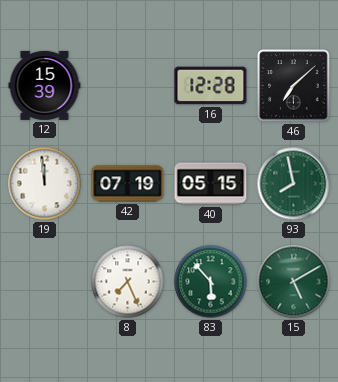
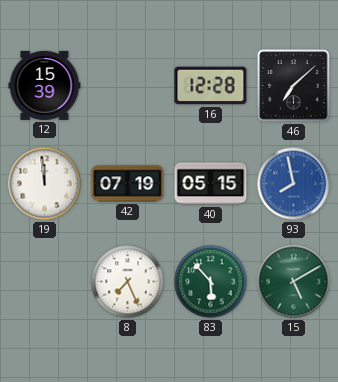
93 dial: green -> blue
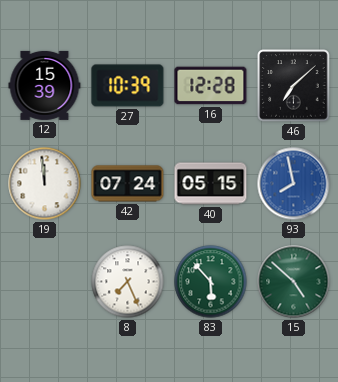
27: none -> 10:39
42: 07:19 -> 07:24
15: 5:10 -> 4:52
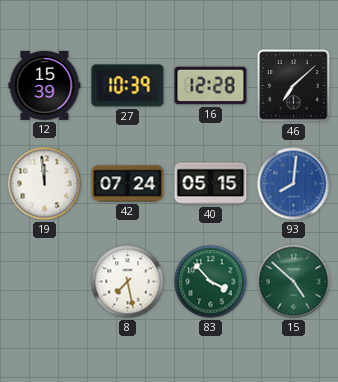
93: 7:58 -> 8:01
8: 7:26 -> 7:28
83: 5:53 -> 3:53
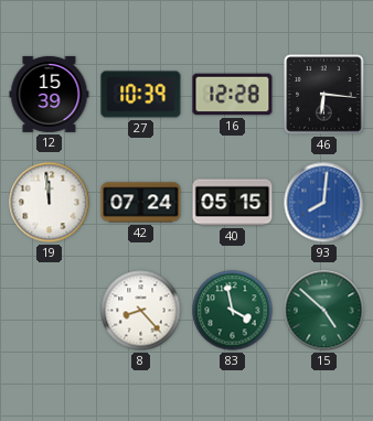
46: 7:08 -> 6:16
8: 7:28 -> 8:23
83: 3:53 -> 3:58
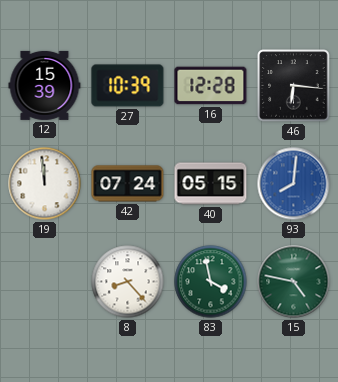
15: 4:52 -> 4:47
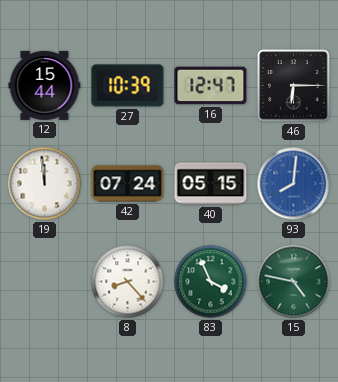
12: 15:39 -> 15:44
16: 12:28 -> 12:47
46: 6:16 -> 6:15
83: 3:58 -> 3:56
